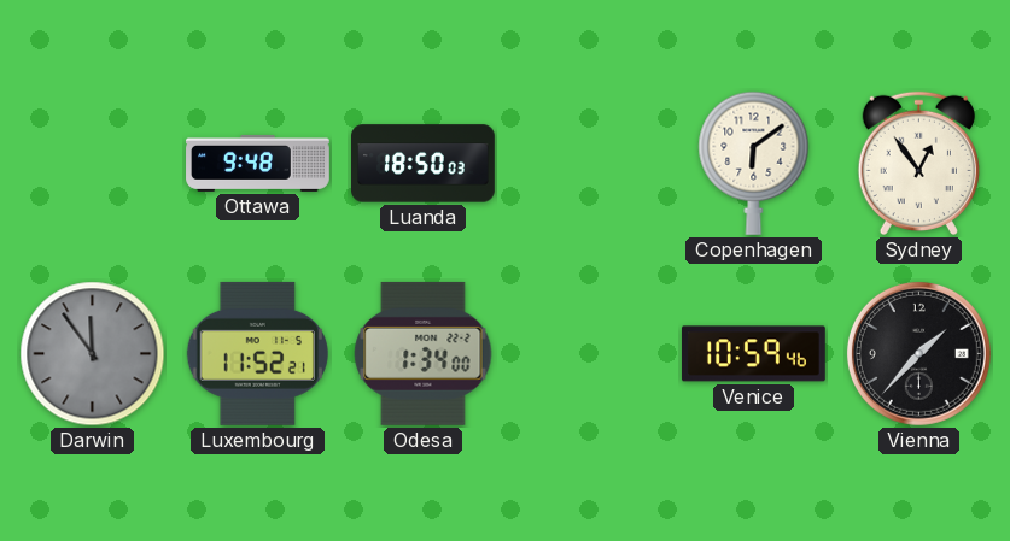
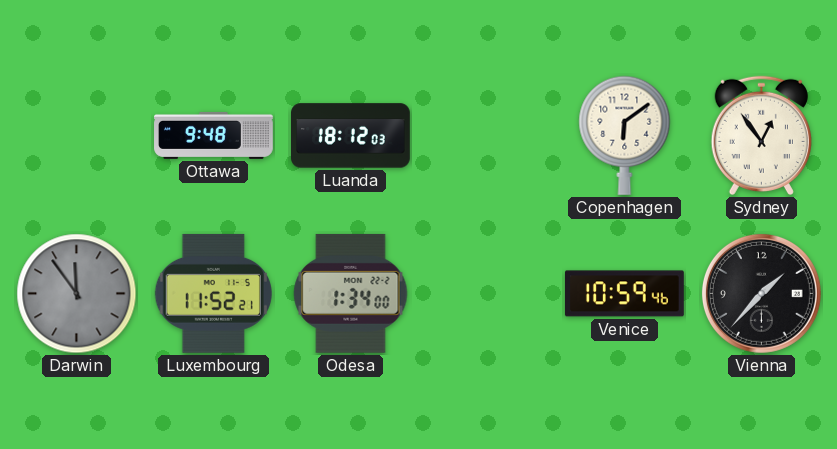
Luanda: 18:50 -> 18:12
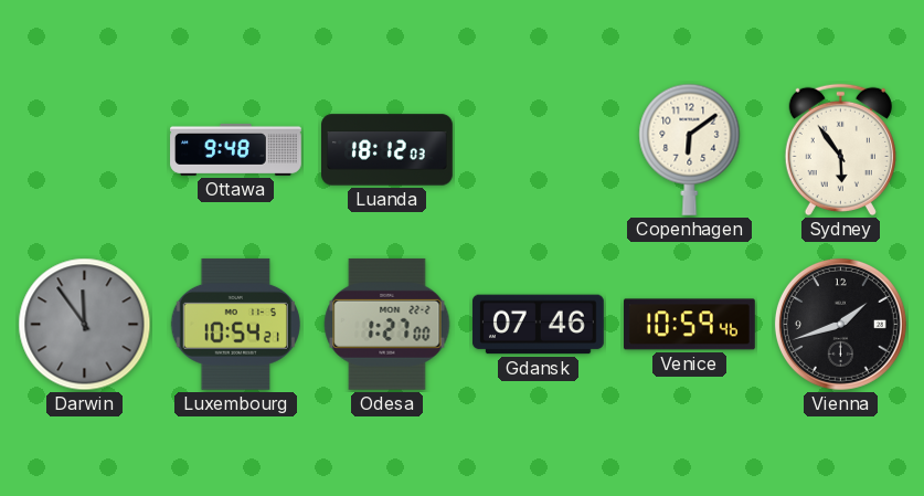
Sydney: 12:54 -> 5:54
Luxembourg: 11:52 -> 10:54
Odesa: 1:34 -> 1:27
Gdansk: none -> 07:46
Vienna: 1:37 -> 1:42
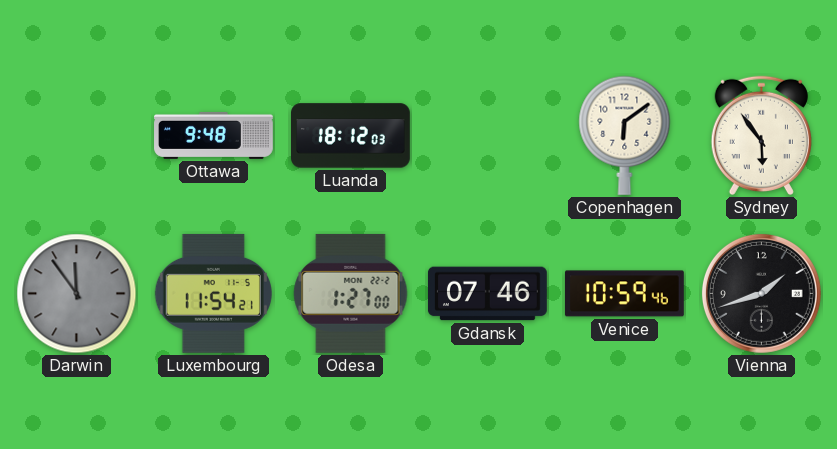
Luxembourg: 10:54 -> 11:54
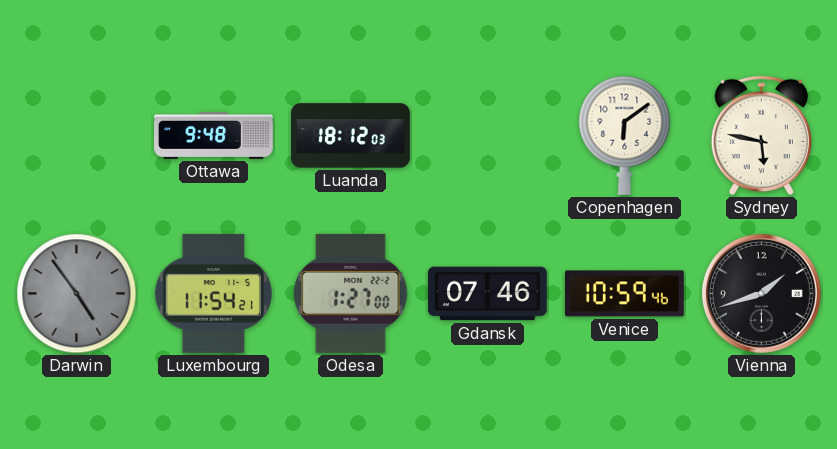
Sydney: 5:54 -> 5:47
Darwin: 11:54 -> 4:54
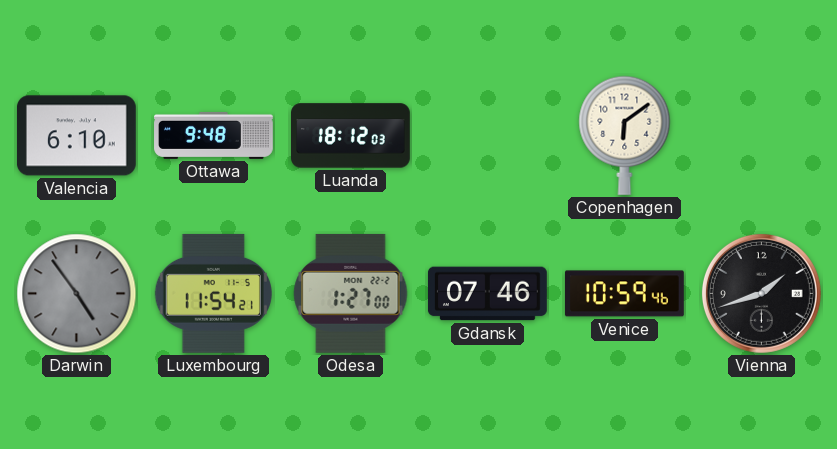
Valencia: none -> 6:10
Sydney: 5:47 -> none
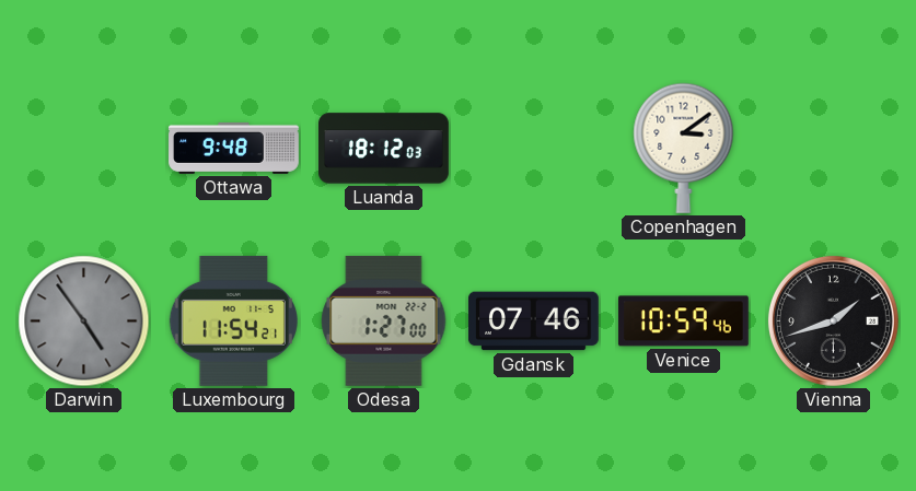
Valencia: 6:10 -> none
Copenhagen: 6:09 -> 3:09
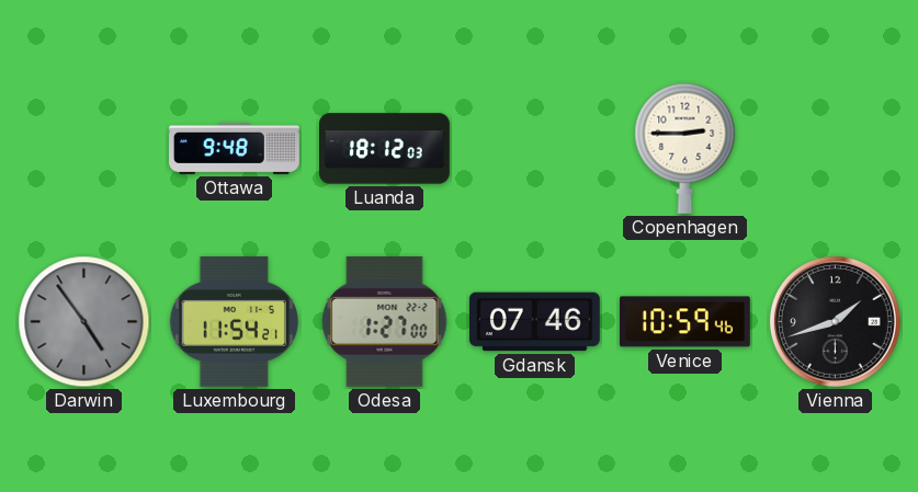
Copenhagen: 3:09 -> 2:45
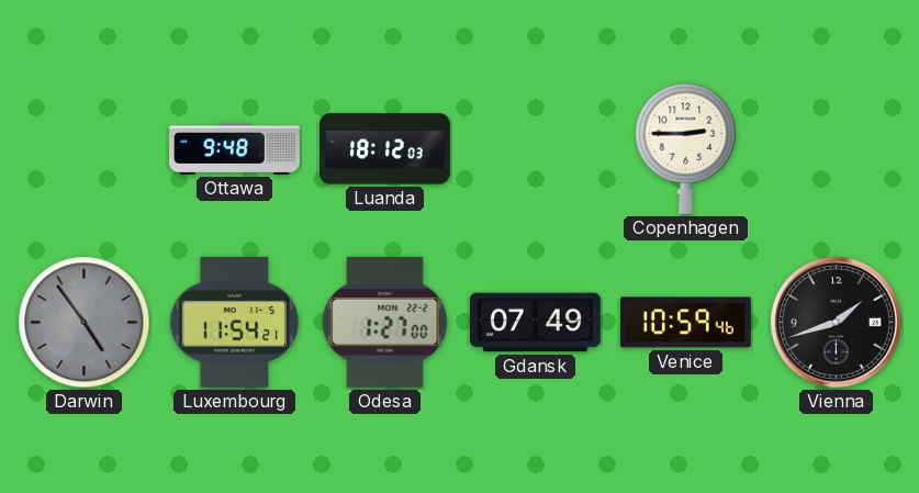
Gdansk: 07:46 -> 07:49
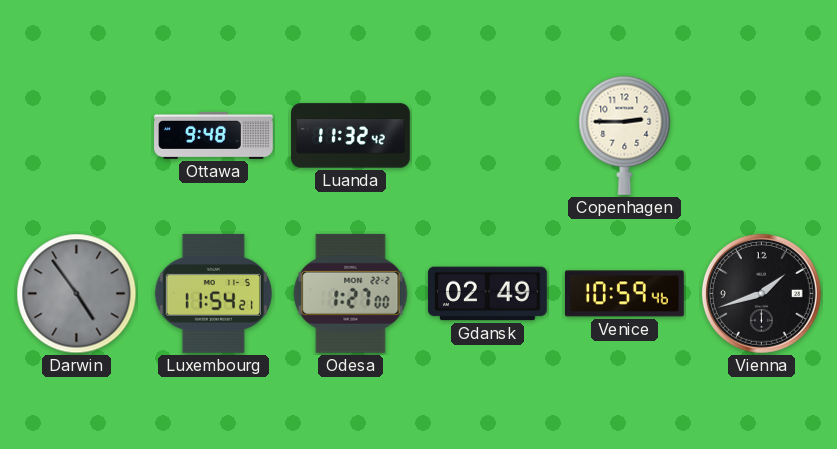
Luanda: 18:12 -> 11:32
Gdansk: 07:49 -> 02:49
